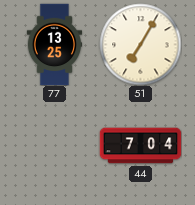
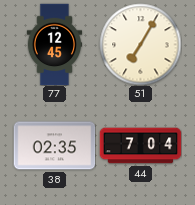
77: 13:25 -> 12:45
38: none -> 02:35
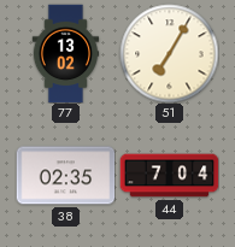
77: 12:45 -> 13:02
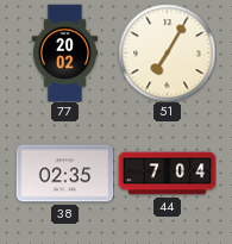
77: 13:02 -> 20:02
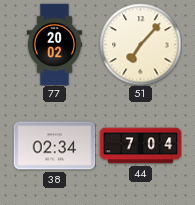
51: 7:05 -> 7:07
38: 02:35 -> 02:34
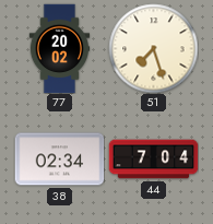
51: 7:07 -> 7:27
